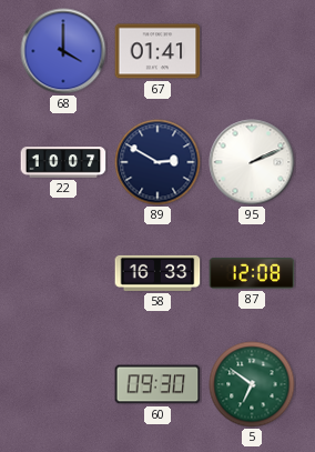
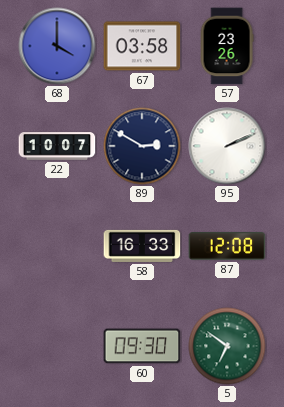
67: 01:41 -> 03:58
57: none -> 23:26
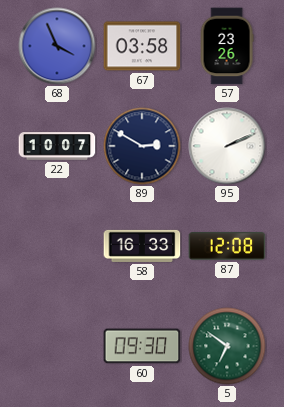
68: 4:00 -> 3:56
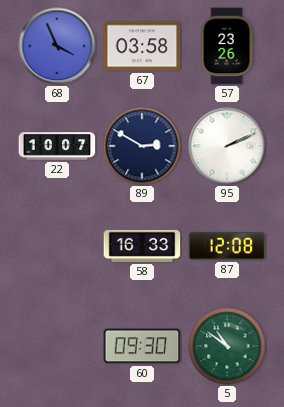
5: 6:51 -> 10:51
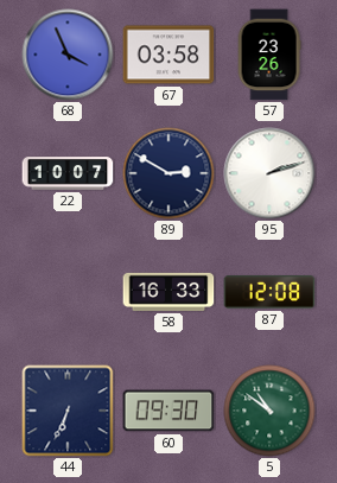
95: 2:11 -> 2:12
44: none -> 6:34
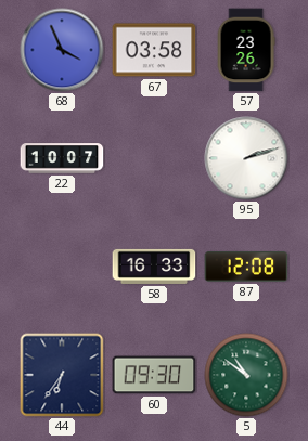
89: 2:50 -> none
44: 6:34 -> 6:36
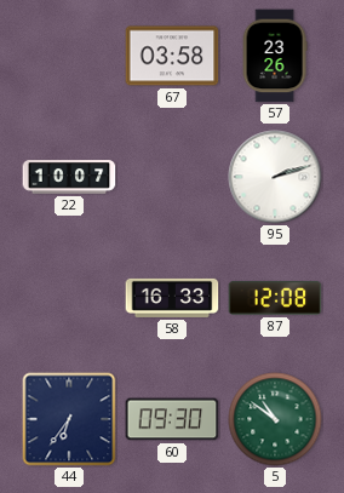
68: 3:56 -> none
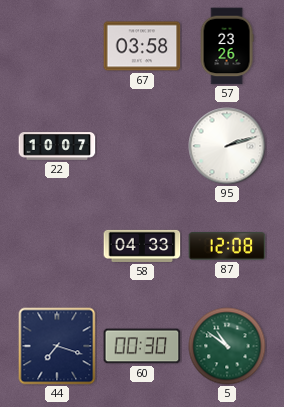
58: 16:33 -> 04:33
44: 6:36 -> 7:18
60: 09:30 -> 00:30
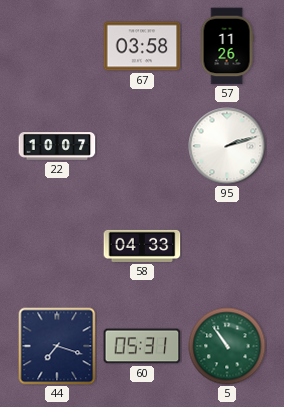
57: 23:26 -> 11:26
87: 12:08 -> none
60: 00:30 -> 05:31
5: 10:51 -> 10:54
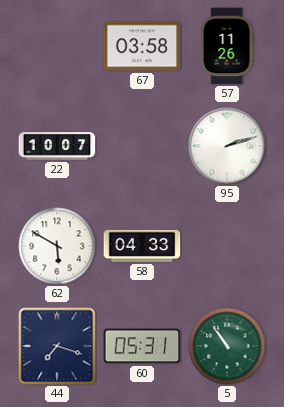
62: none -> 5:50
